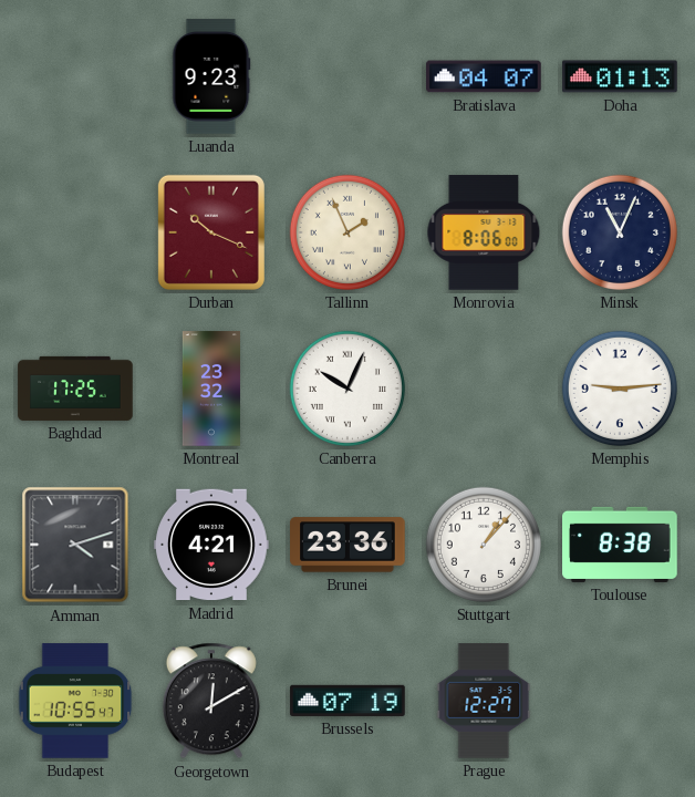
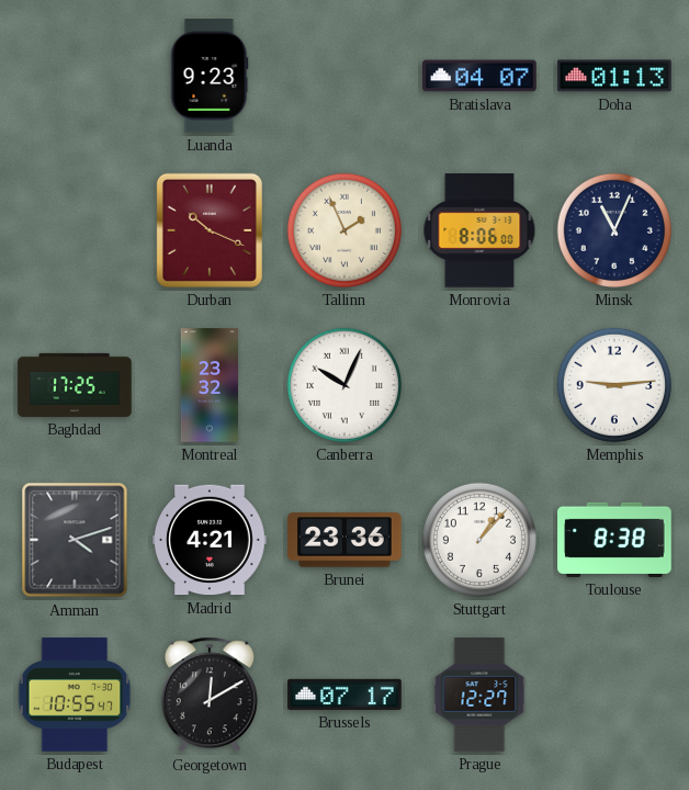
Brussels: 07:19 -> 07:17
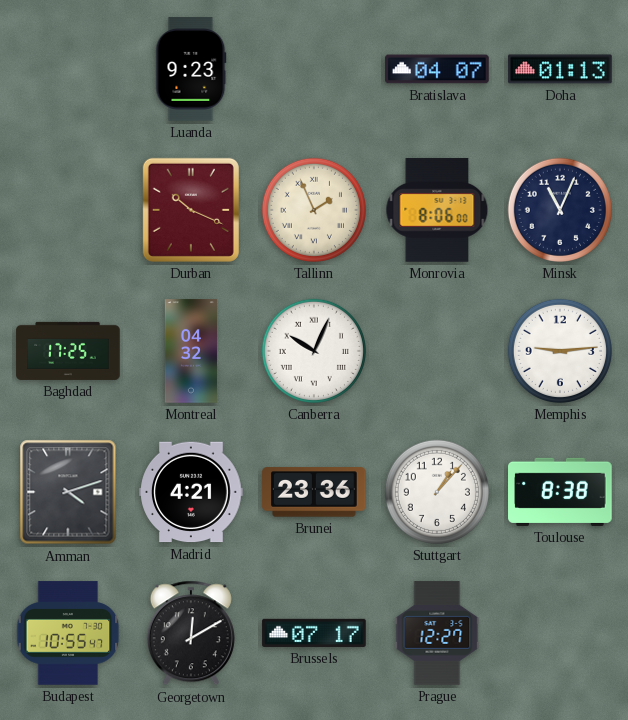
Montreal: 23:32 -> 04:32
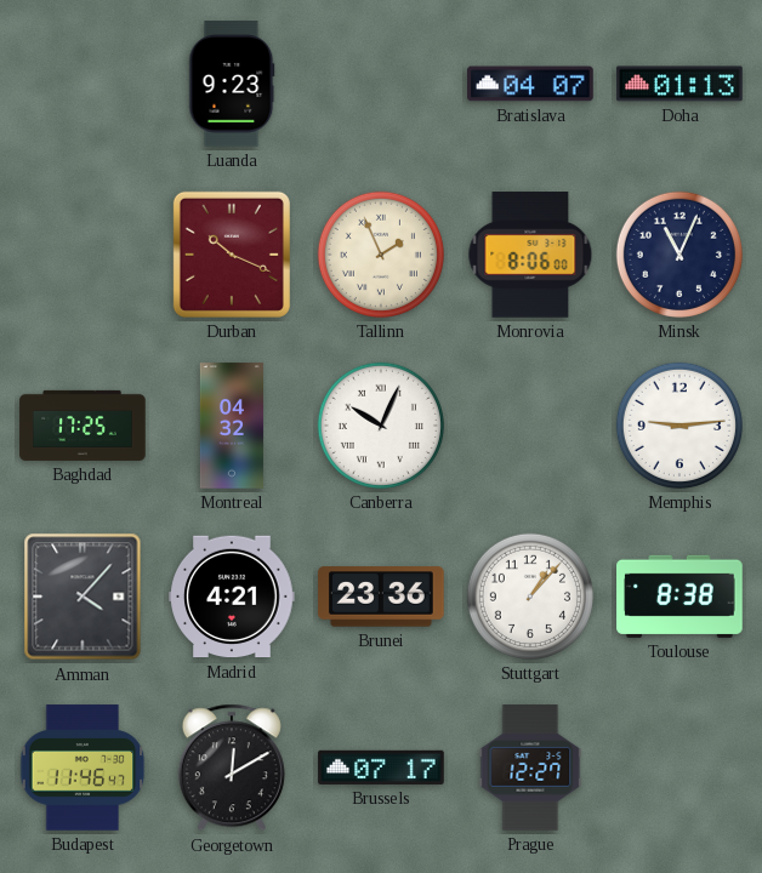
Amman: 4:12 -> 4:07
Budapest: 10:55 -> 11:46
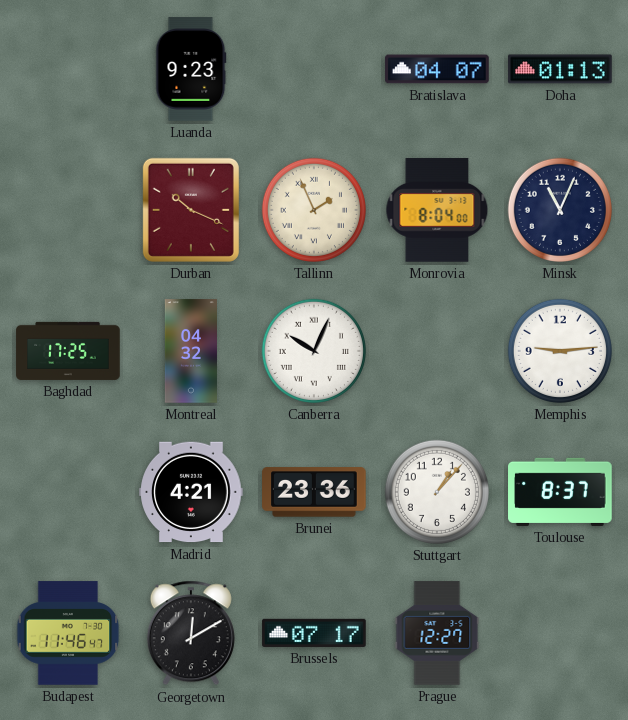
Monrovia: 8:06 -> 8:04
Amman: 4:07 -> none
Toulouse: 8:38 -> 8:37
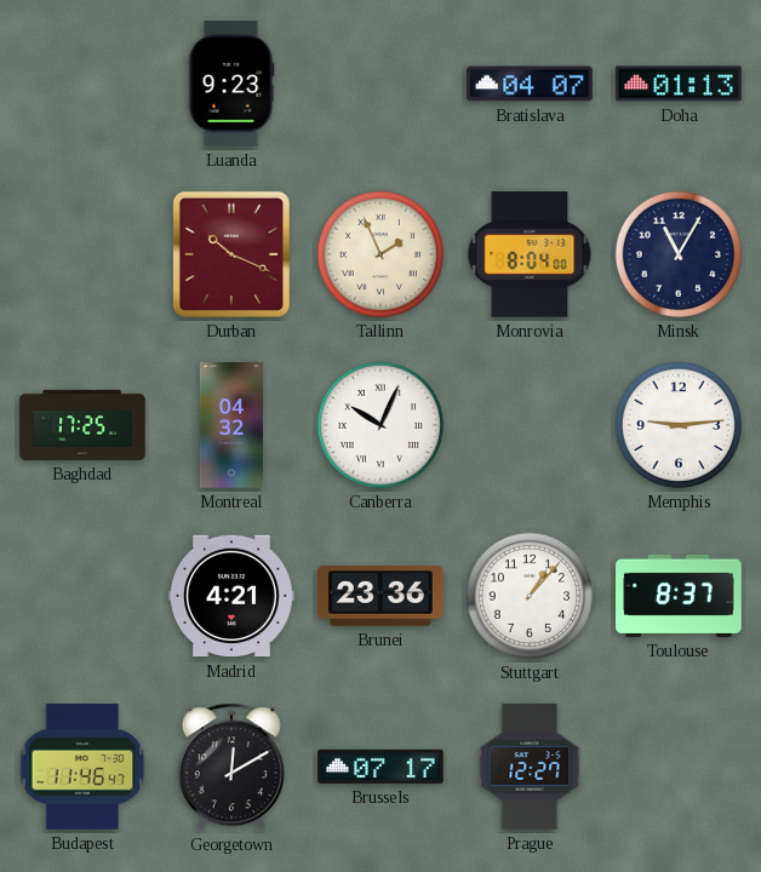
Minsk: 11:04 -> 11:05
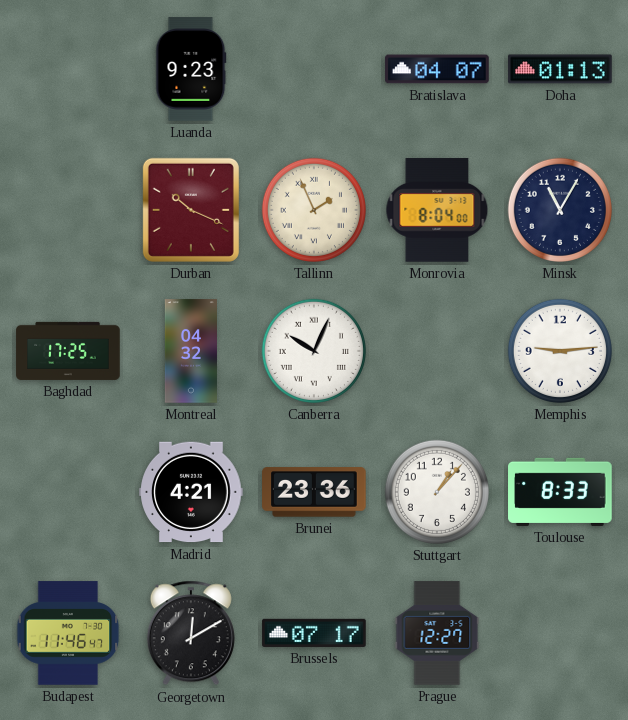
Toulouse: 8:37 -> 8:33
